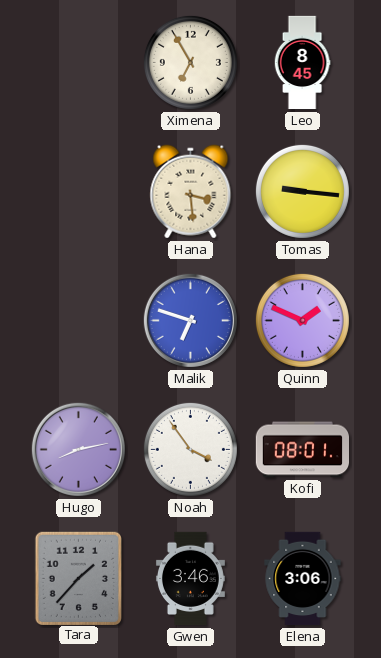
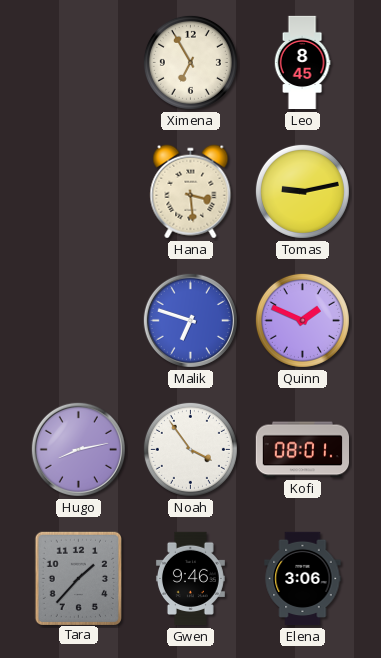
Tomas: 9:16 -> 9:13
Gwen: 3:46 -> 9:46
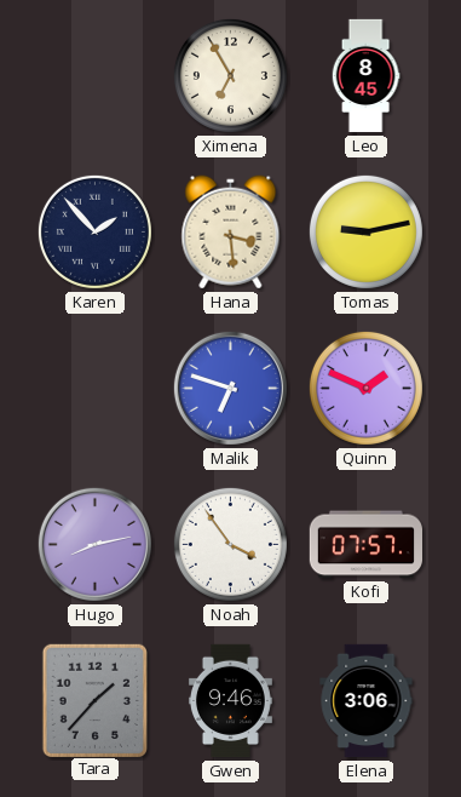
Karen: none -> 1:53
Kofi: 08:01 -> 07:57
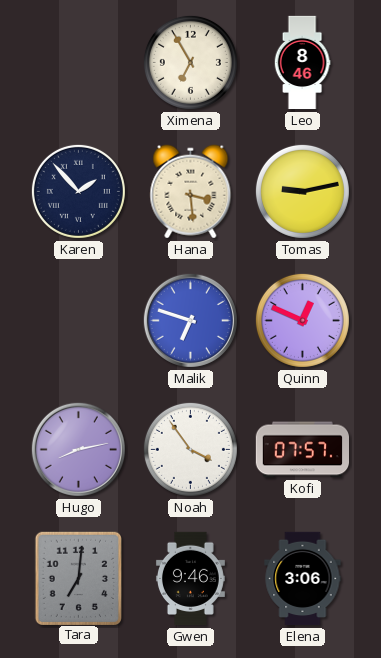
Leo: 8:45 -> 8:46
Quinn: 1:49 -> 12:49
Tara: 1:37 -> 7:01
